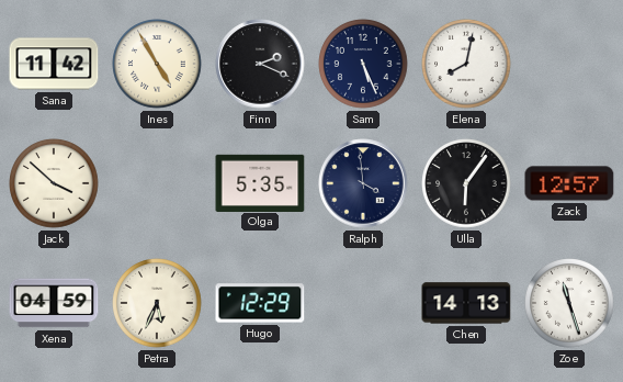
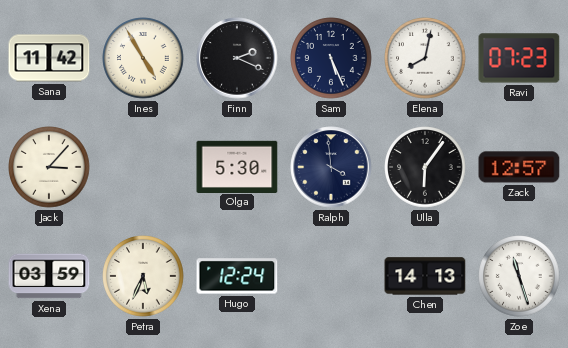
Ravi: none -> 07:23
Jack: 3:52 -> 3:07
Olga: 5:35 -> 5:30
Xena: 04:59 -> 03:59
Hugo: 12:29 -> 12:24
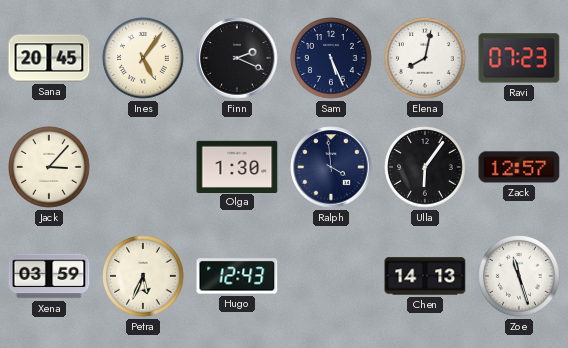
Sana: 11:42 -> 20:45
Ines: 4:55 -> 5:06
Olga: 5:30 -> 1:30
Hugo: 12:24 -> 12:43
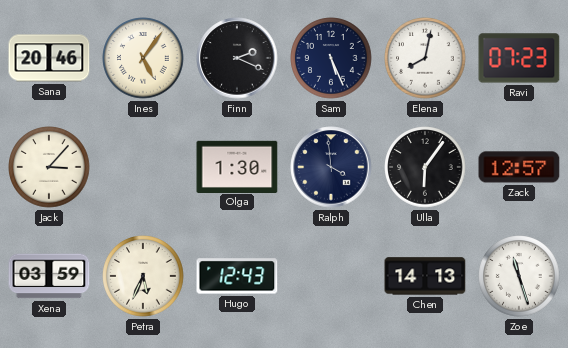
Sana: 20:45 -> 20:46
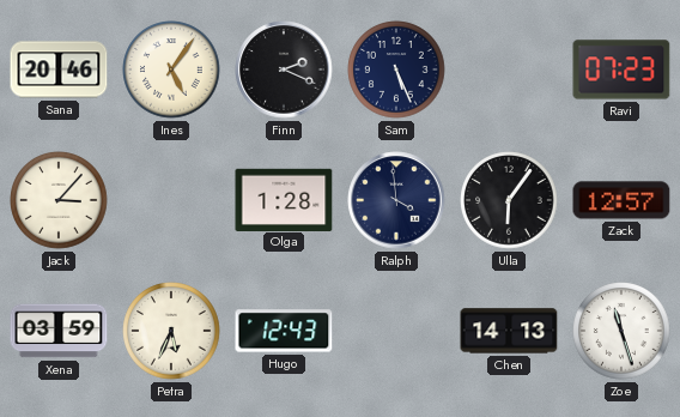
Elena: 8:02 -> none
Olga: 1:30 -> 1:28
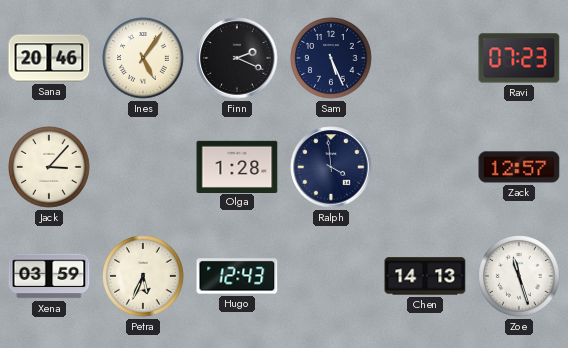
Ulla: 6:06 -> none
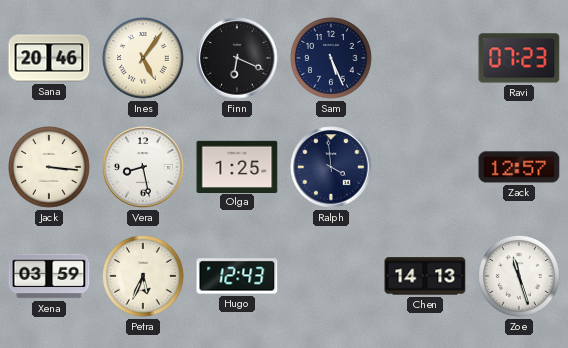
Finn: 2:19 -> 6:19
Jack: 3:07 -> 3:16
Vera: none -> 8:28
Olga: 1:28 -> 1:25
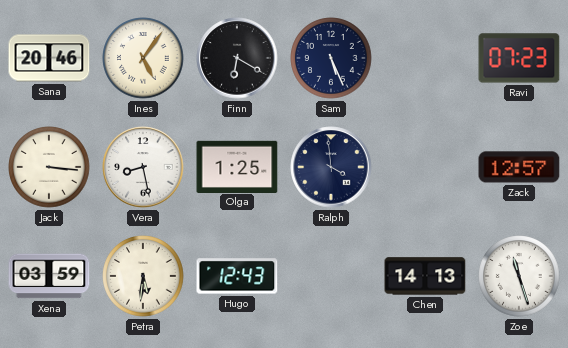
Finn: 6:19 -> 6:20
Petra: 5:34 -> 5:31
